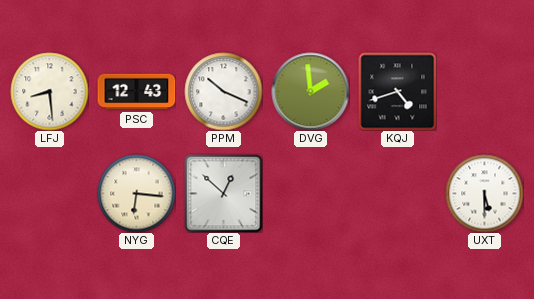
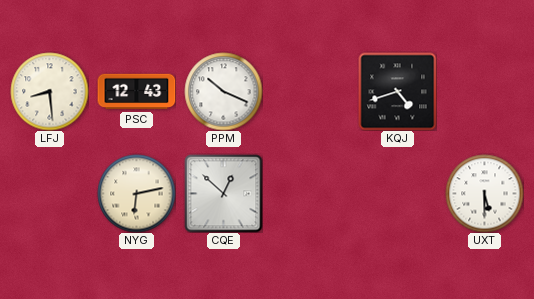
DVG: 1:59 -> none
NYG: 6:16 -> 6:13
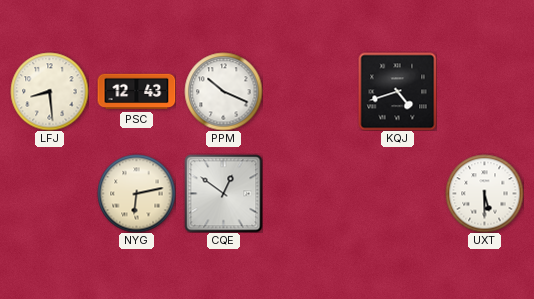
CQE: 12:52 -> 12:51
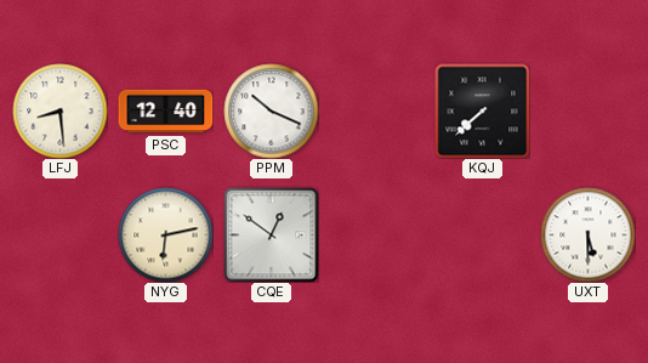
PSC: 12:43 -> 12:40
KQJ: 4:42 -> 7:38
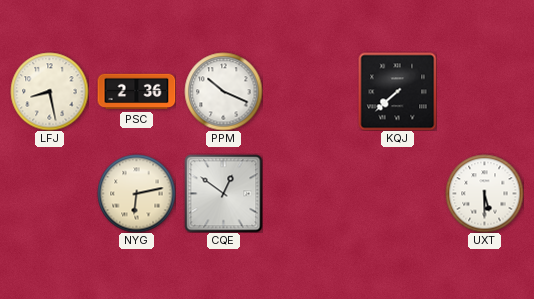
LFJ: 8:29 -> 8:28
PSC: 12:40 -> 2:36
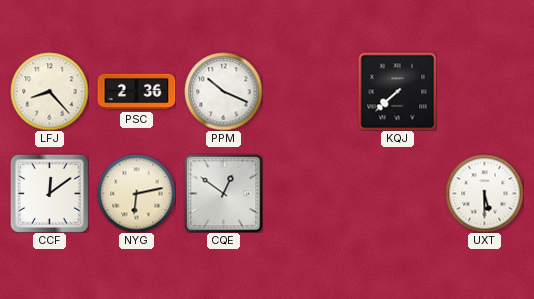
LFJ: 8:28 -> 8:23
CCF: none -> 12:09
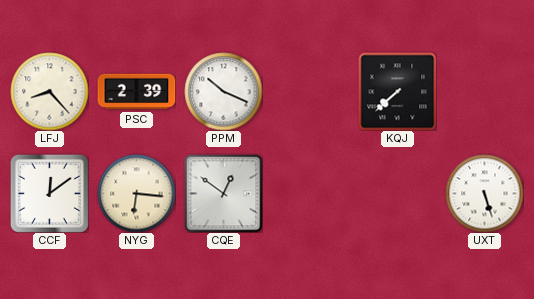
PSC: 2:36 -> 2:39
NYG: 6:13 -> 6:16
UXT: 5:30 -> 5:27
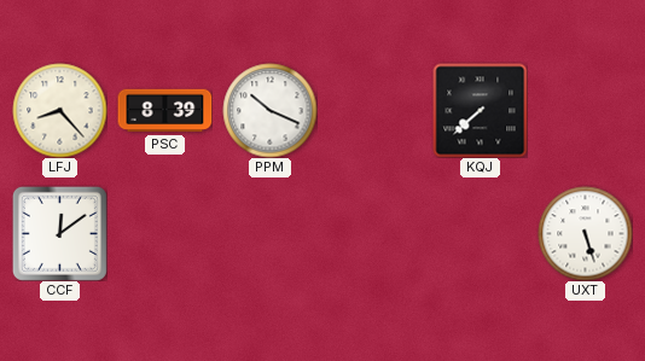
PSC: 2:39 -> 8:39
NYG: 6:16 -> none
CQE: 12:51 -> none
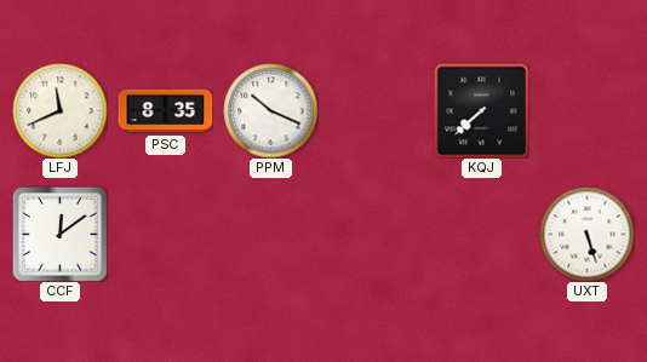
LFJ: 8:23 -> 11:41
PSC: 8:39 -> 8:35
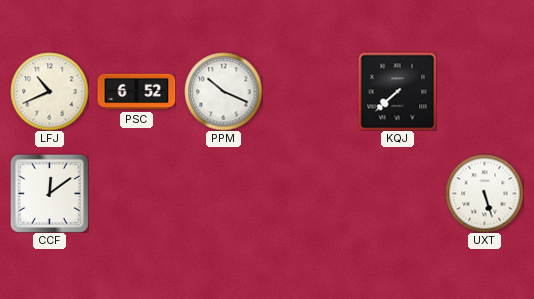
LFJ: 11:41 -> 10:41
PSC: 8:35 -> 6:52
